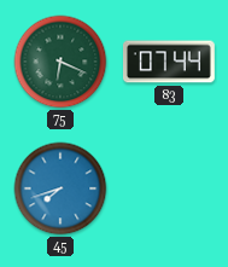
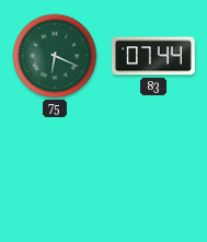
45: 7:42 -> none
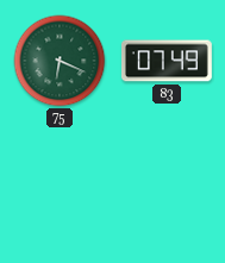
83: 07:44 -> 07:49
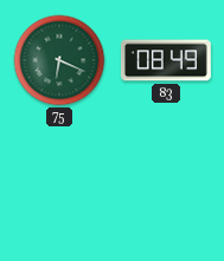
83: 07:49 -> 08:49
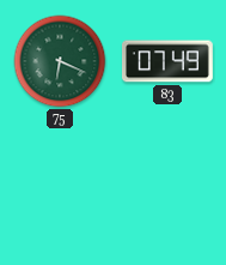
83: 08:49 -> 07:49
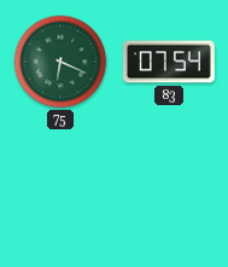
83: 07:49 -> 07:54
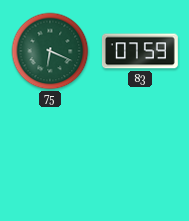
83: 07:54 -> 07:59
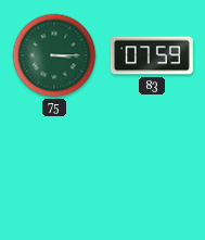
75: 6:19 -> 3:15
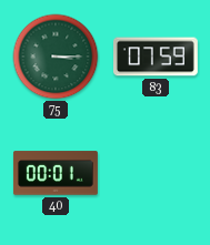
40: none -> 00:01
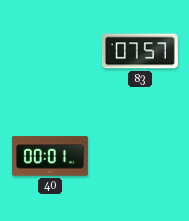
75: 3:15 -> none
83: 07:59 -> 07:57
